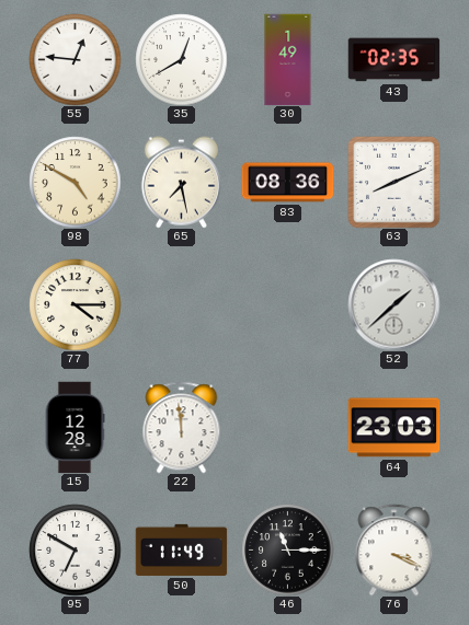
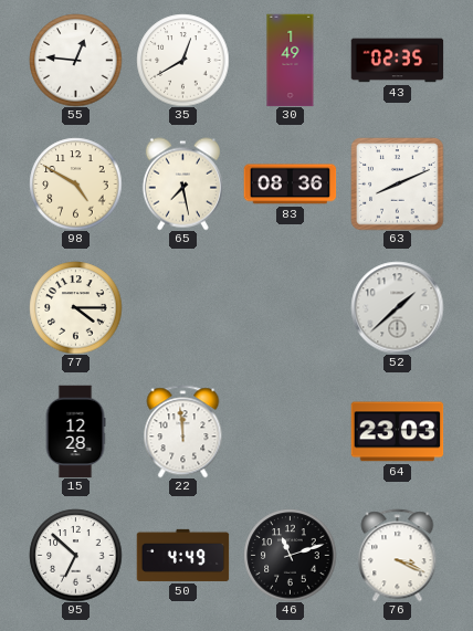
95: 6:50 -> 6:52
50: 11:49 -> 4:49
46: 11:15 -> 11:12
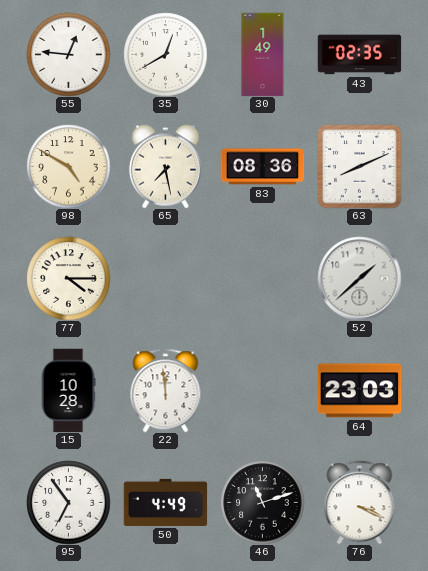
15: 12:28 -> 10:28
95: 6:52 -> 6:54
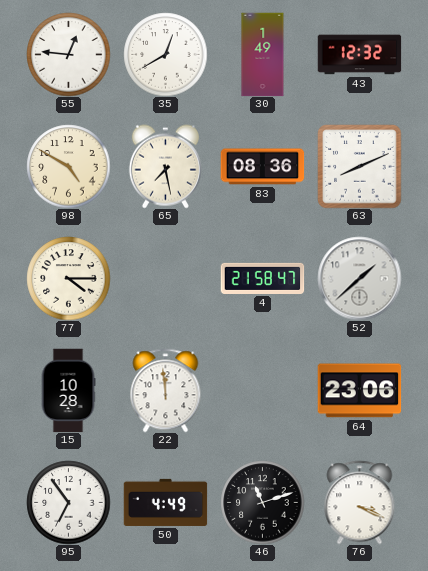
43: 02:35 -> 12:32
4: none -> 21:58
64: 23:03 -> 23:06
